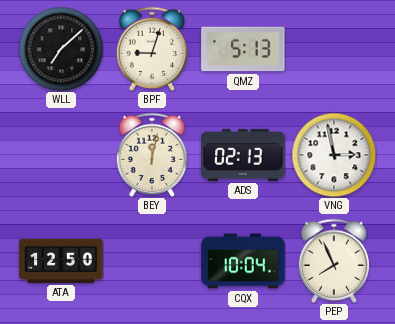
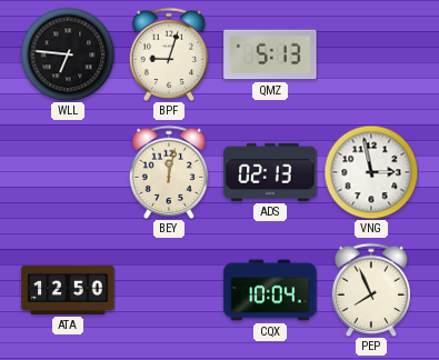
WLL: 7:08 -> 6:46
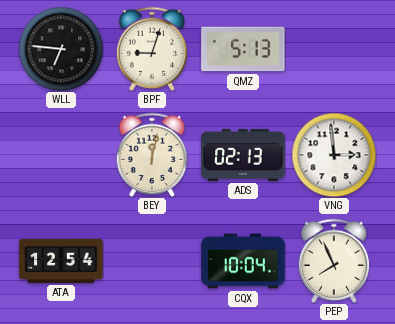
VNG: 2:58 -> 2:59
ATA: 12:50 -> 12:54
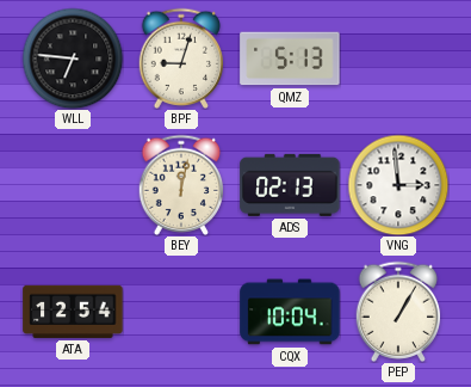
PEP: 7:56 -> 1:05
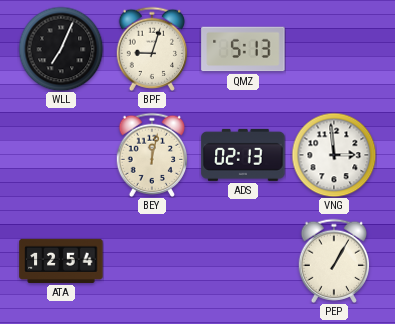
WLL: 6:46 -> 7:04
CQX: 10:04 -> none
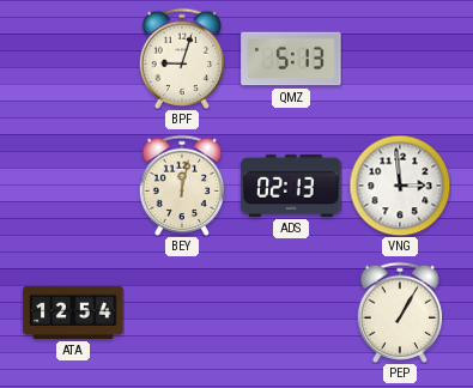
WLL: 7:04 -> none
